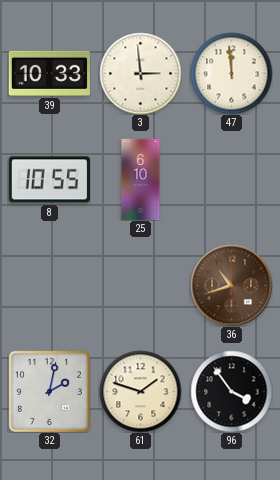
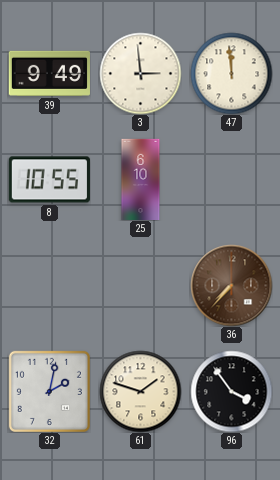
39: 10:33 -> 9:49
36: 10:42 -> 7:37
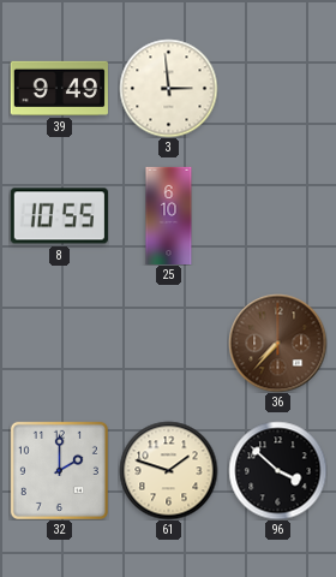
47: 11:59 -> none
32: 2:02 -> 2:00
96: 3:54 -> 3:52
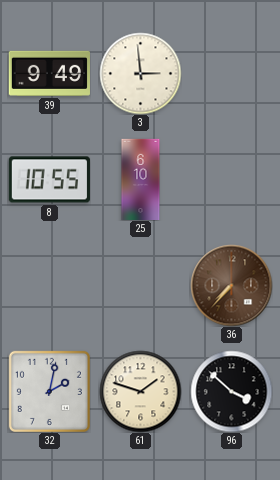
32: 2:00 -> 2:02
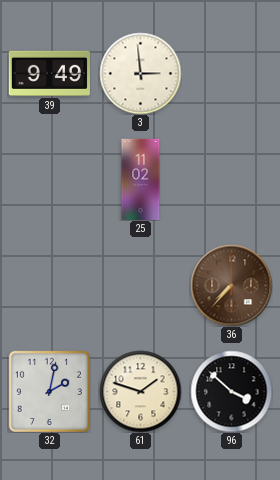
8: 10:55 -> none
25: 6:10 -> 11:02
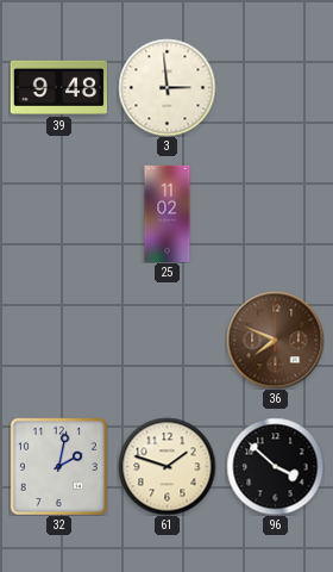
39: 9:49 -> 9:48
36: 7:37 -> 7:49
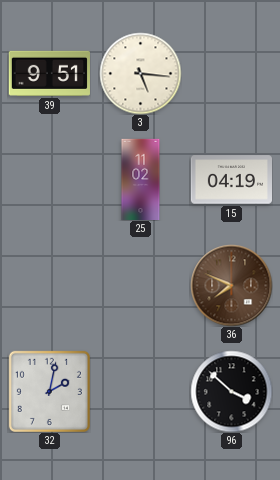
39: 9:48 -> 9:51
3: 2:59 -> 5:16
15: none -> 04:19
61: 1:48 -> none
